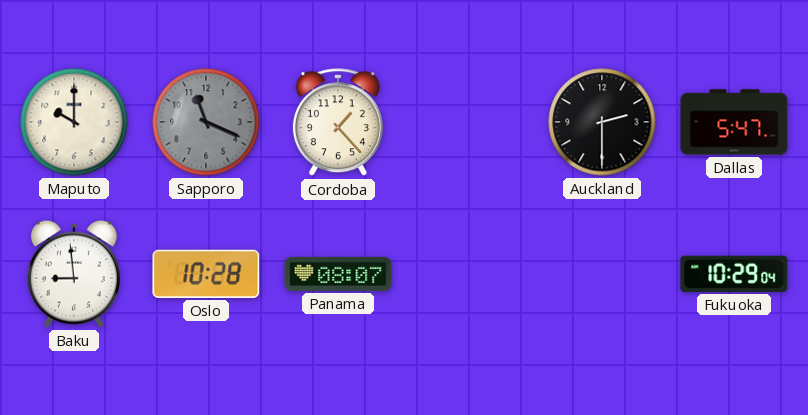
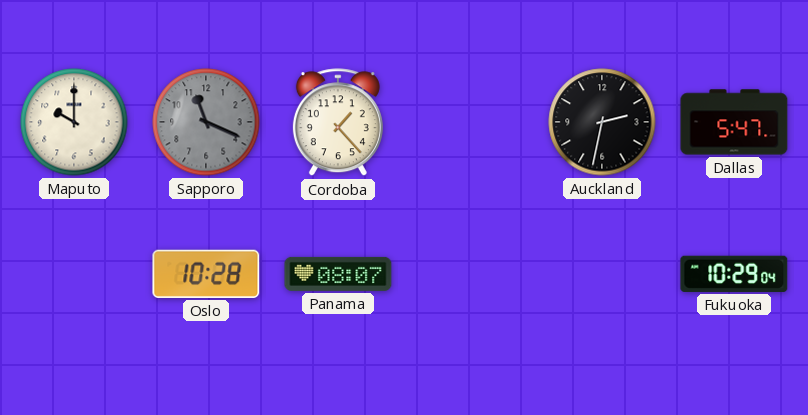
Auckland: 2:30 -> 2:32
Baku: 8:59 -> none
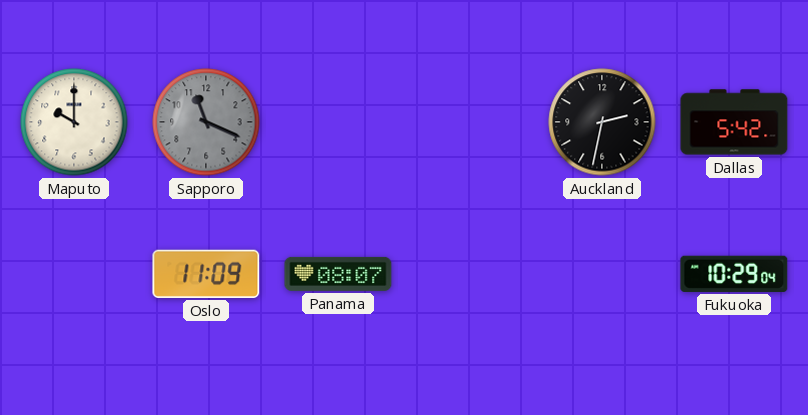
Cordoba: 1:23 -> none
Dallas: 5:47 -> 5:42
Oslo: 10:28 -> 11:09
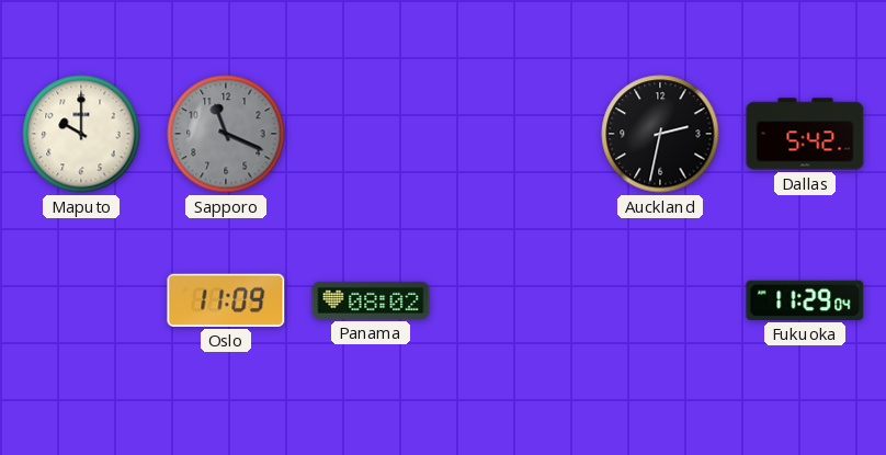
Panama: 08:07 -> 08:02
Fukuoka: 10:29 -> 11:29
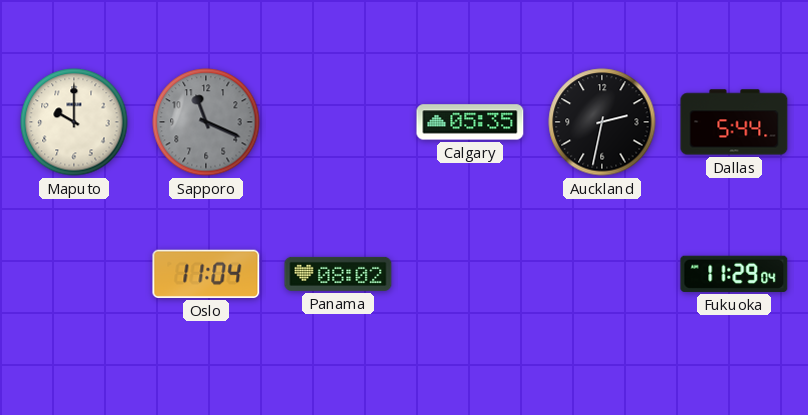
Calgary: none -> 05:35
Dallas: 5:42 -> 5:44
Oslo: 11:09 -> 11:04
